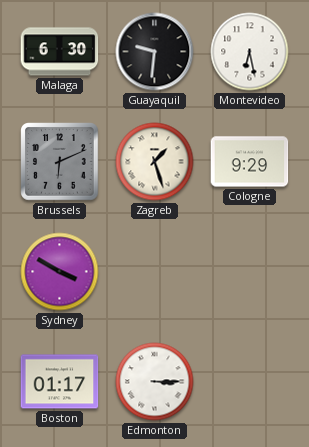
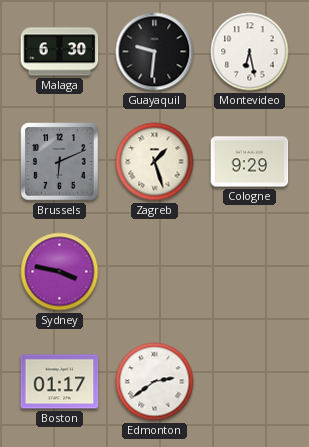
Sydney: 3:50 -> 3:47
Edmonton: 3:15 -> 2:39
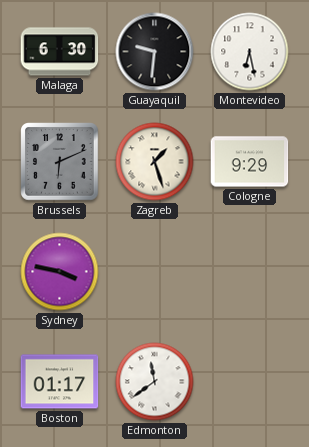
Edmonton: 2:39 -> 11:39
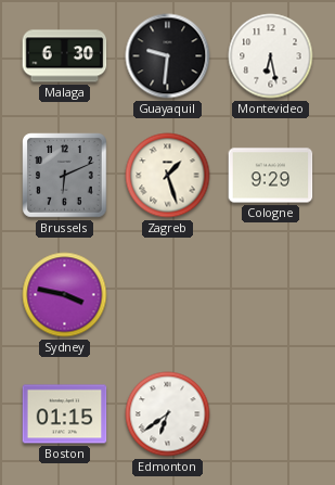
Boston: 01:17 -> 01:15
Edmonton: 11:39 -> 6:39
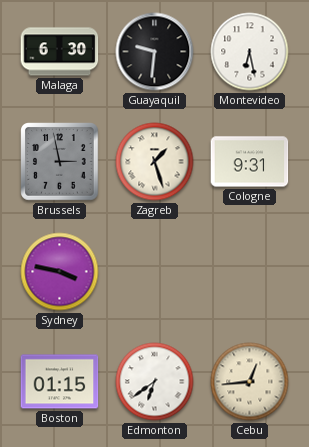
Brussels: 6:11 -> 2:58
Cologne: 9:29 -> 9:31
Cebu: none -> 12:44
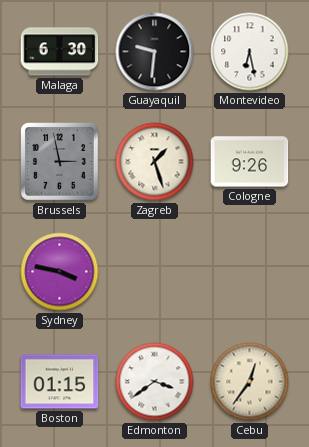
Cologne: 9:31 -> 9:26
Edmonton: 6:39 -> 3:39
Cebu: 12:44 -> 12:36
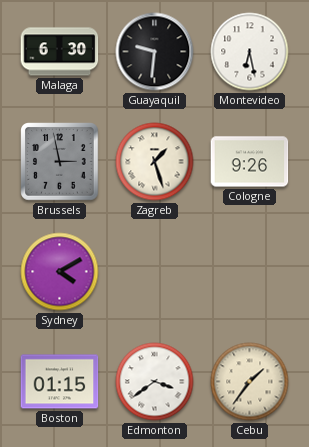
Sydney: 3:47 -> 4:10
Cebu: 12:36 -> 1:36
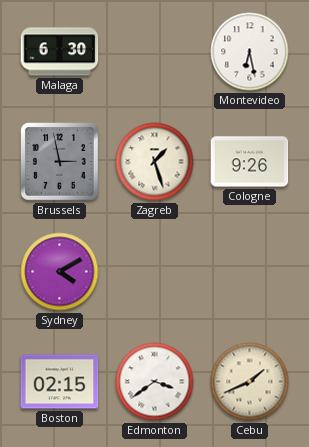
Guayaquil: 9:31 -> none
Boston: 01:15 -> 02:15
Cebu: 1:36 -> 1:41
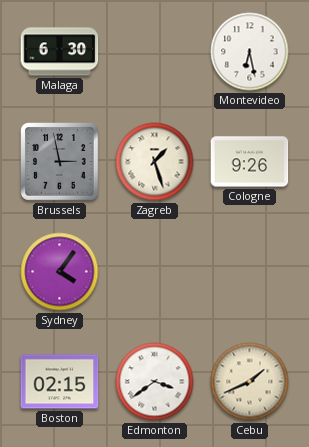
Sydney: 4:10 -> 4:06
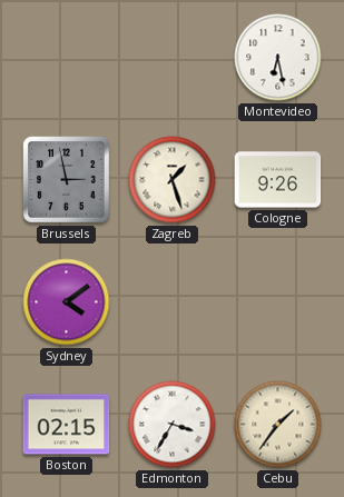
Malaga: 6:30 -> none
Sydney: 4:06 -> 4:09
Edmonton: 3:39 -> 3:35
Cebu: 1:41 -> 1:36
